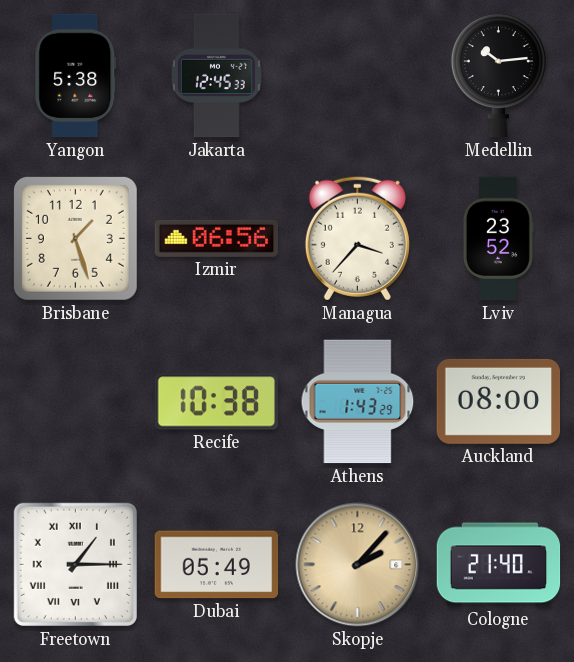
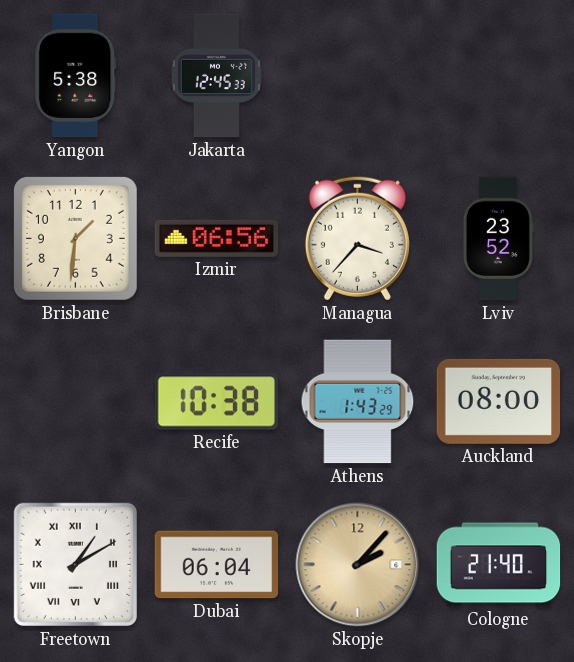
Medellin: 10:14 -> none
Brisbane: 1:27 -> 1:31
Freetown: 1:15 -> 1:10
Dubai: 05:49 -> 06:04
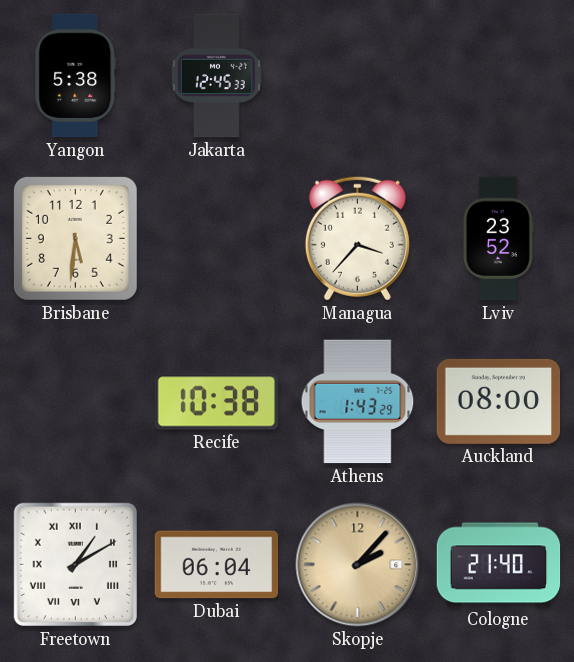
Brisbane: 1:31 -> 5:31
Izmir: 06:56 -> none
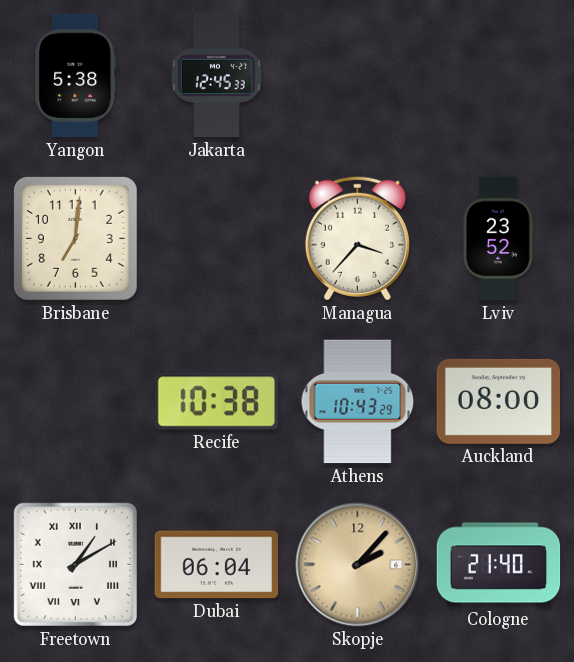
Brisbane: 5:31 -> 7:01
Athens: 1:43 -> 10:43
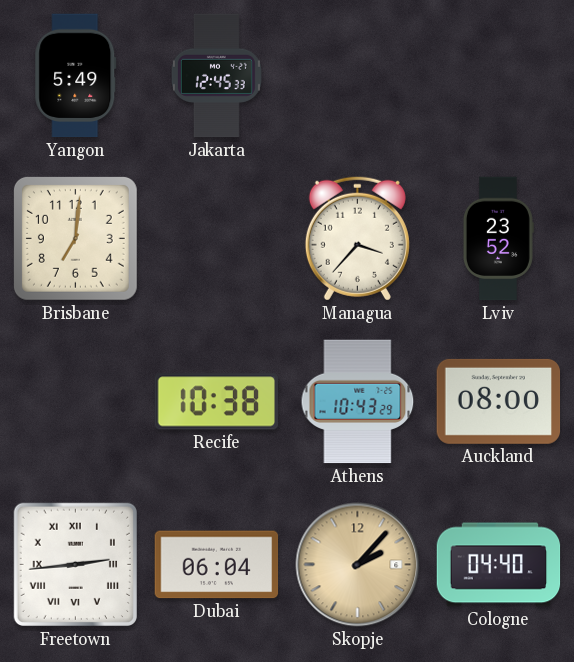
Yangon: 5:38 -> 5:49
Freetown: 1:10 -> 2:44
Cologne: 21:40 -> 04:40
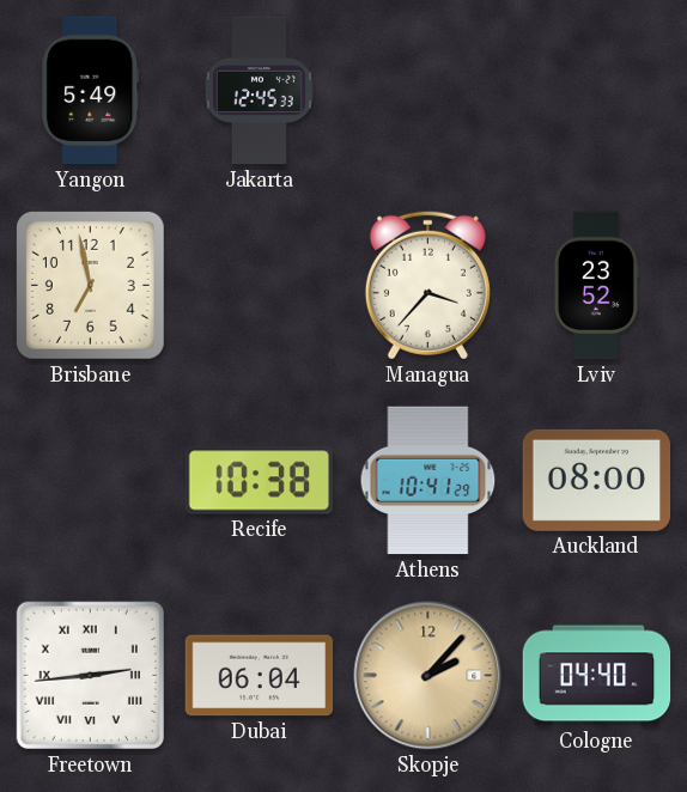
Brisbane: 7:01 -> 6:58
Athens: 10:43 -> 10:41
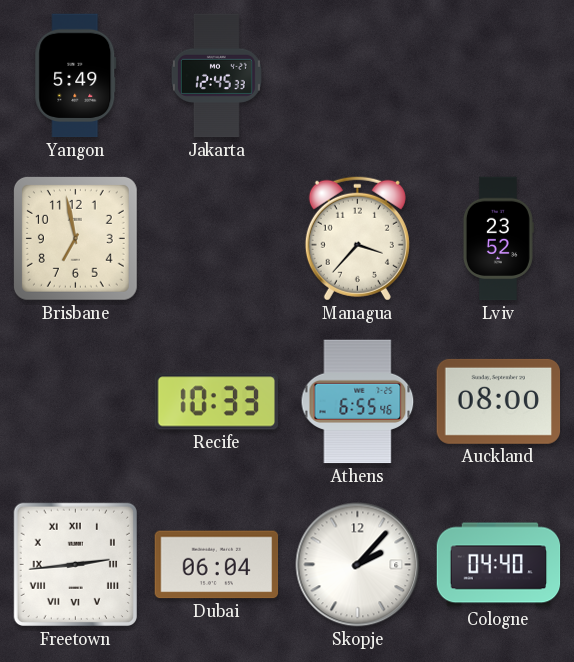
Recife: 10:38 -> 10:33
Athens: 10:41 -> 6:55
Skopje dial: champagne -> white
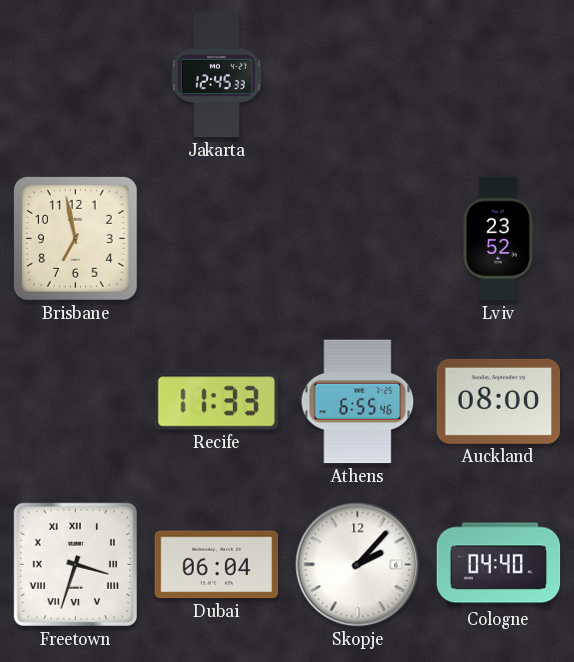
Yangon: 5:49 -> none
Managua: 3:37 -> none
Recife: 10:33 -> 11:33
Freetown: 2:44 -> 3:33
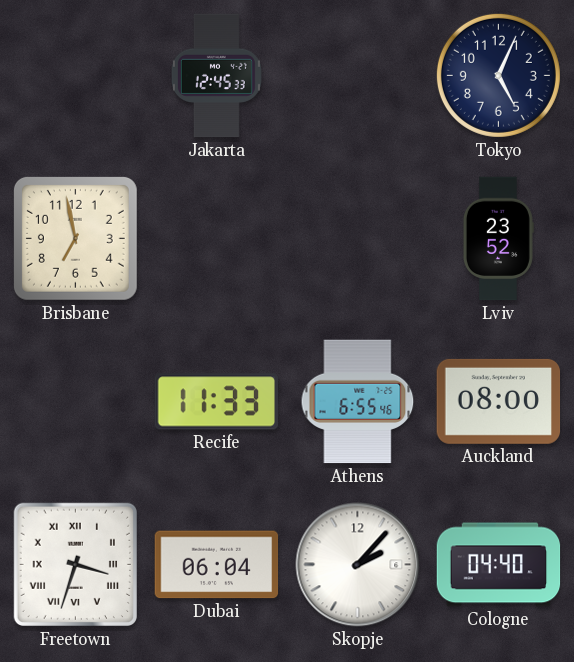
Tokyo: none -> 5:04
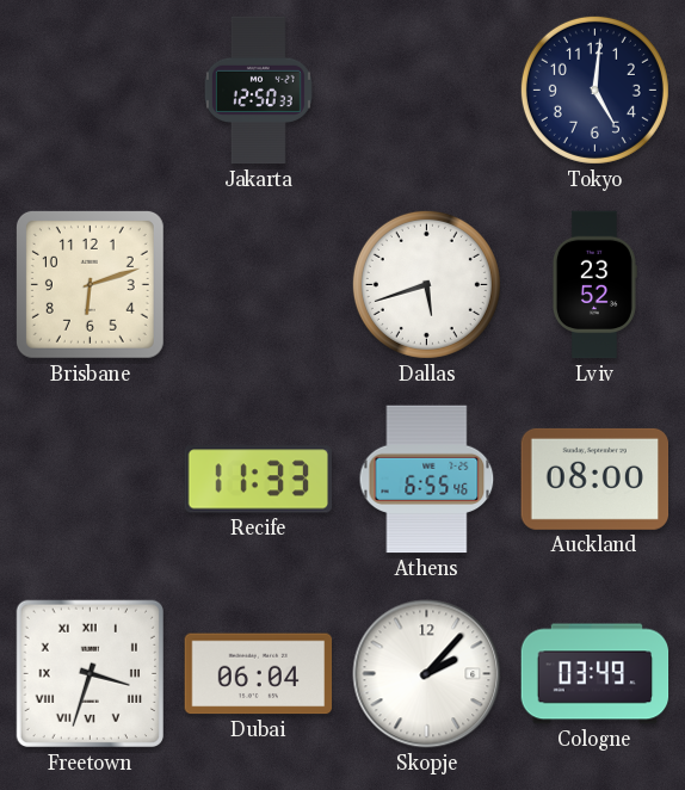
Jakarta: 12:45 -> 12:50
Tokyo: 5:04 -> 5:01
Brisbane: 6:58 -> 6:12
Dallas: none -> 5:42
Cologne: 04:40 -> 03:49
